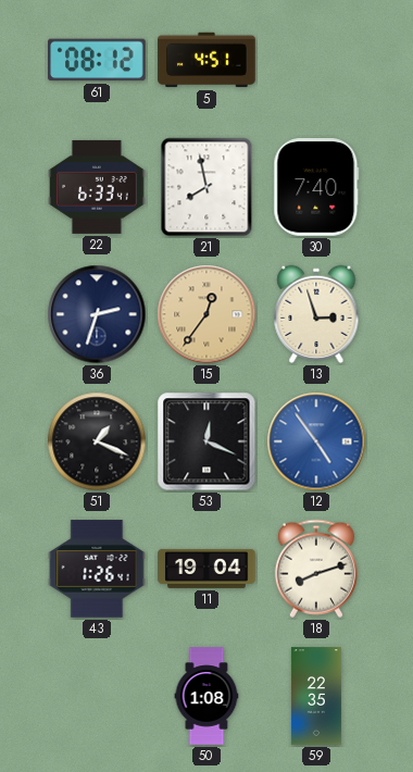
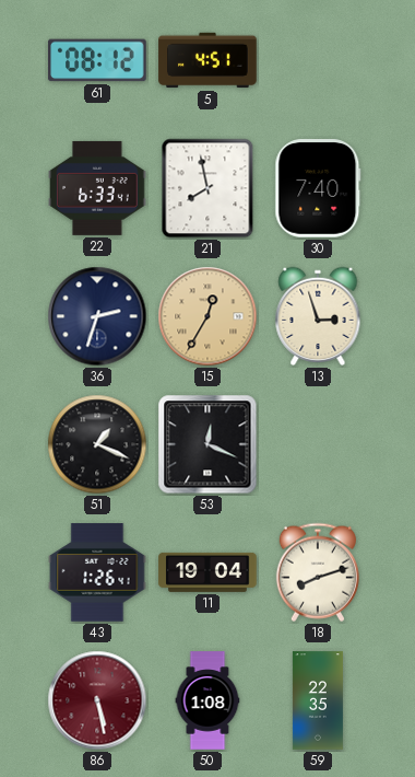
15: 12:36 -> 12:35
12: 4:54 -> none
86: none -> 5:28
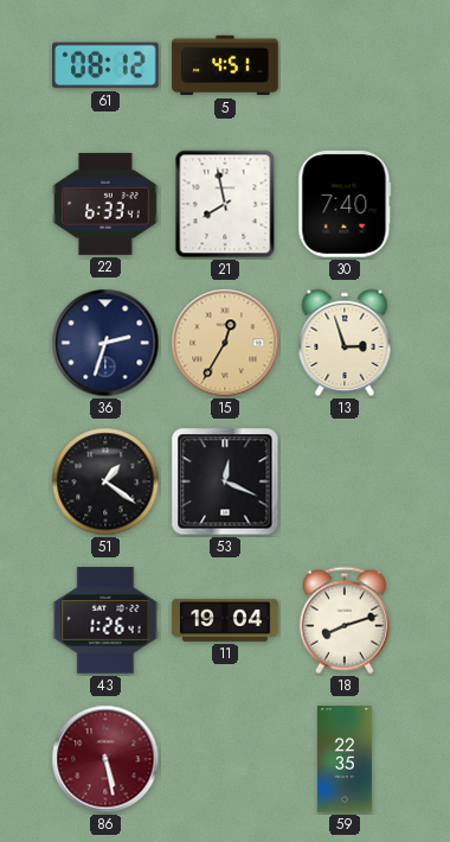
51: 1:19 -> 1:21
50: 1:08 -> none
